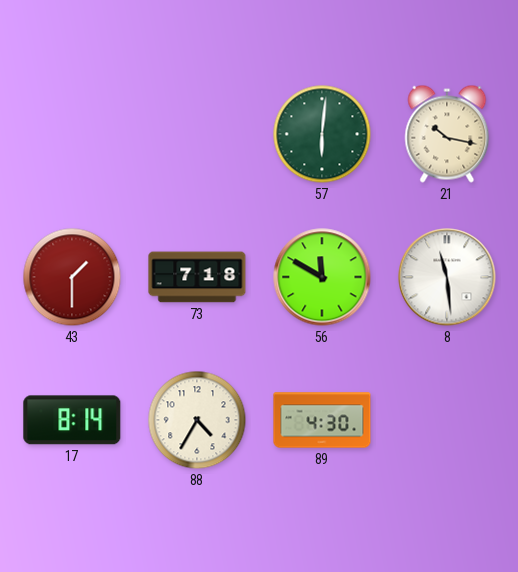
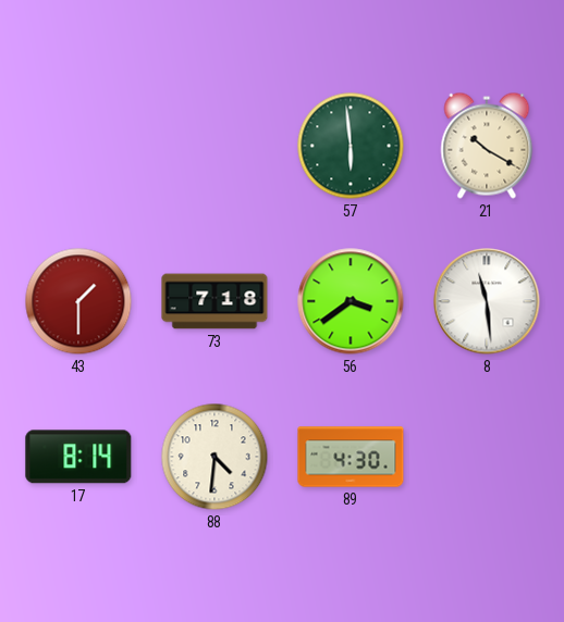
57: 6:01 -> 5:59
21: 10:17 -> 10:20
56: 11:50 -> 3:39
88: 4:35 -> 4:31
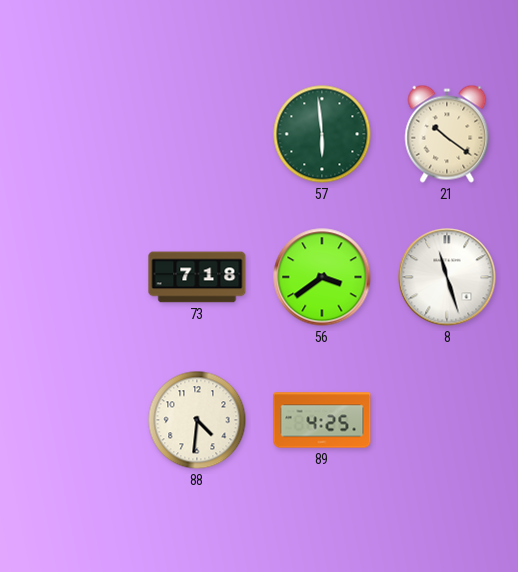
21: 10:20 -> 10:21
43: 1:30 -> none
8: 11:29 -> 11:27
17: 8:14 -> none
89: 4:30 -> 4:25
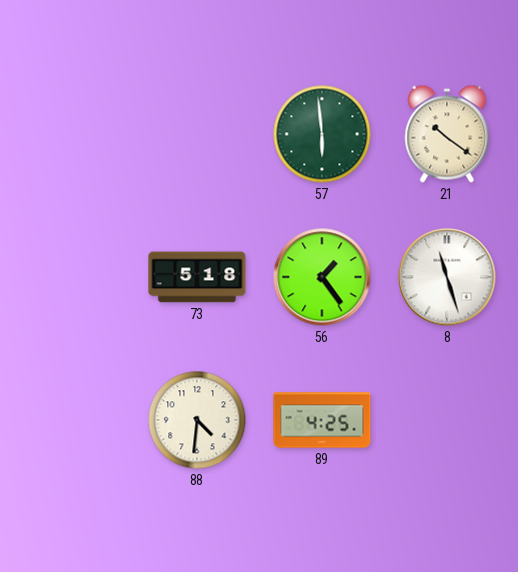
73: 7:18 -> 5:18
56: 3:39 -> 1:24
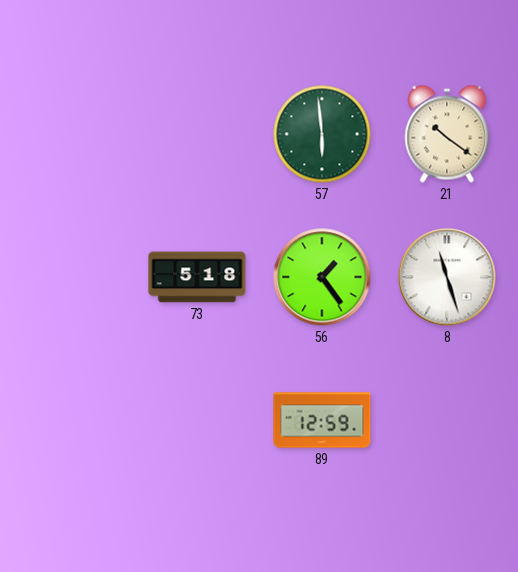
88: 4:31 -> none
89: 4:25 -> 12:59
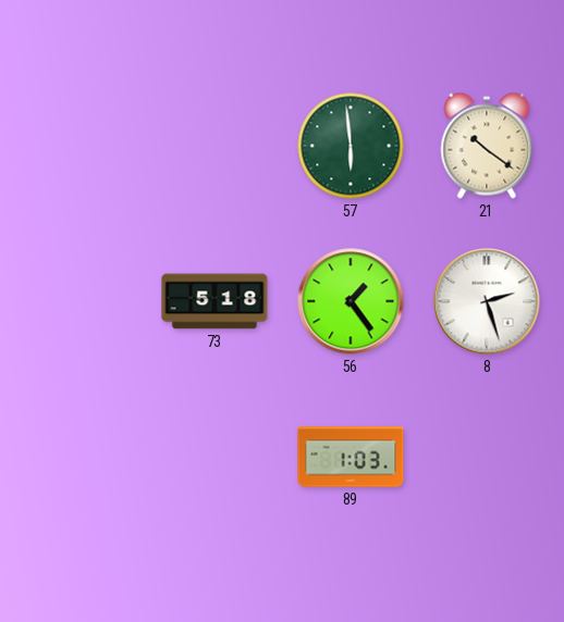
8: 11:27 -> 2:27
89: 12:59 -> 1:03
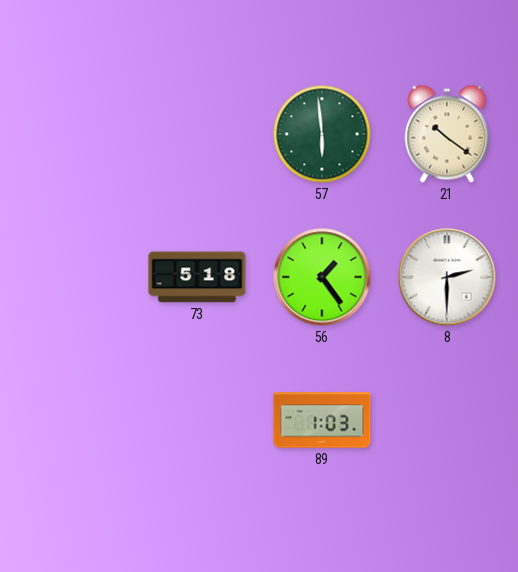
8: 2:27 -> 2:30
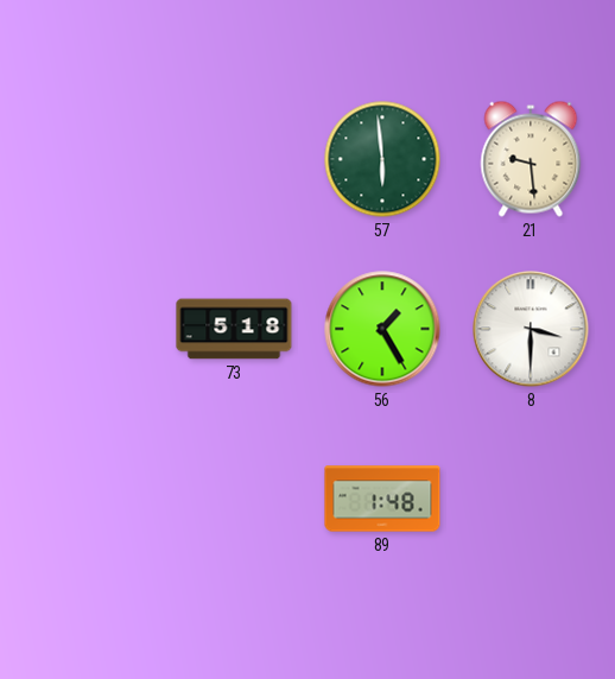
21: 10:21 -> 9:29
56: 1:24 -> 1:25
8: 2:30 -> 3:30
89: 1:03 -> 1:48
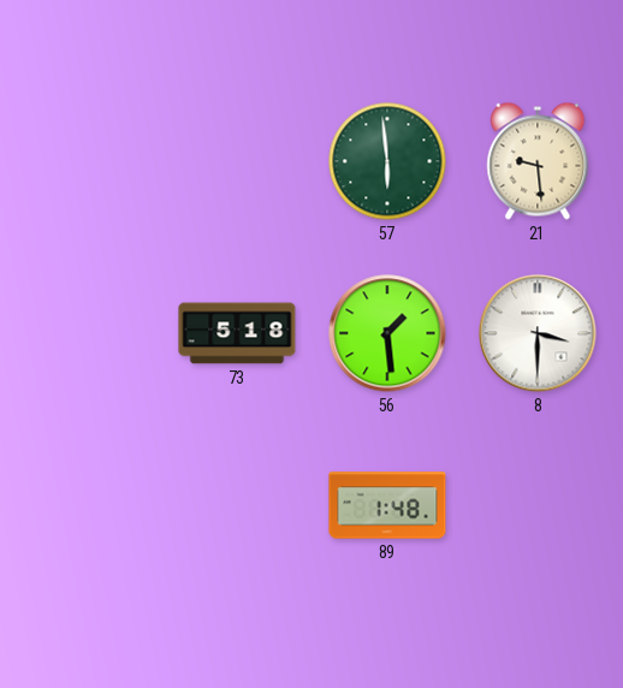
56: 1:25 -> 1:29
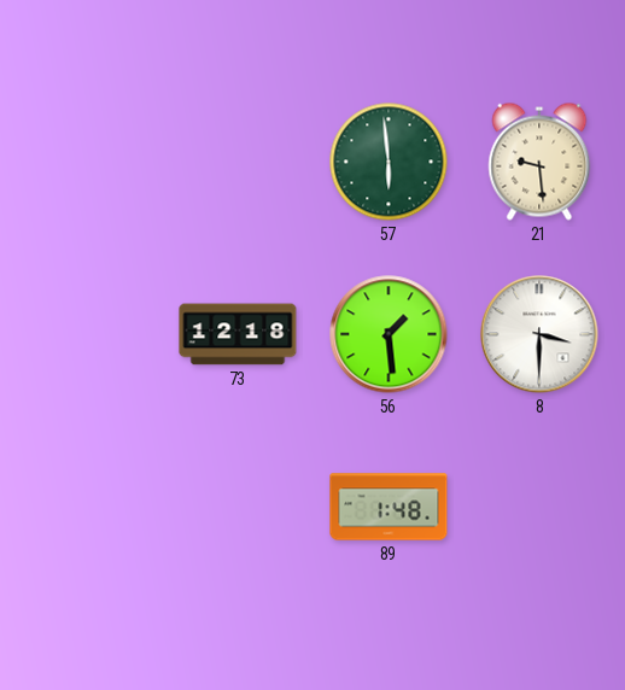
73: 5:18 -> 12:18
